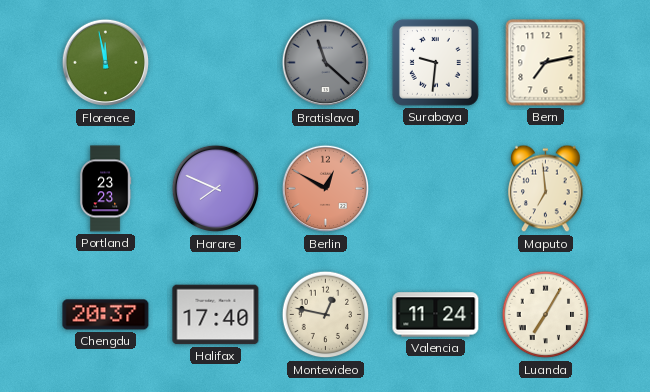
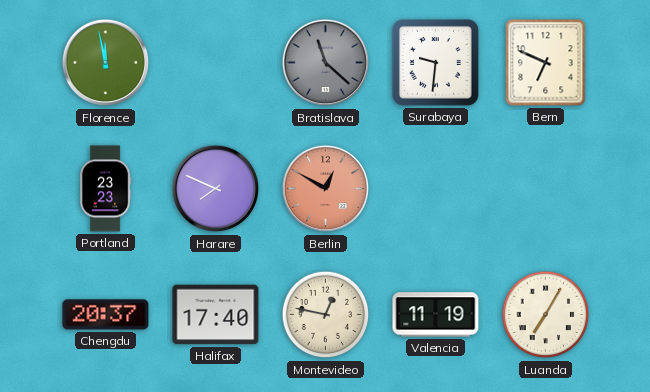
Bern: 7:13 -> 6:49
Maputo: 6:59 -> none
Valencia: 11:24 -> 11:19
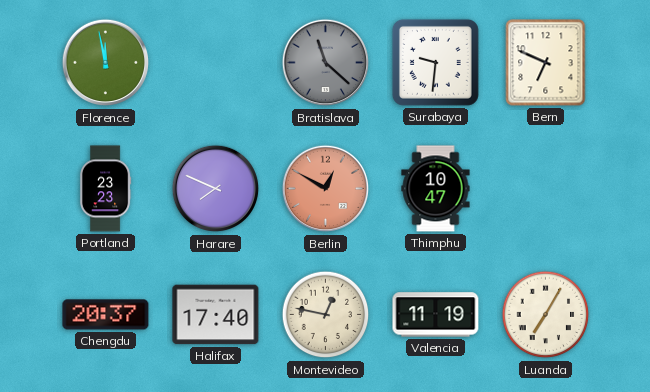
Thimphu: none -> 10:47
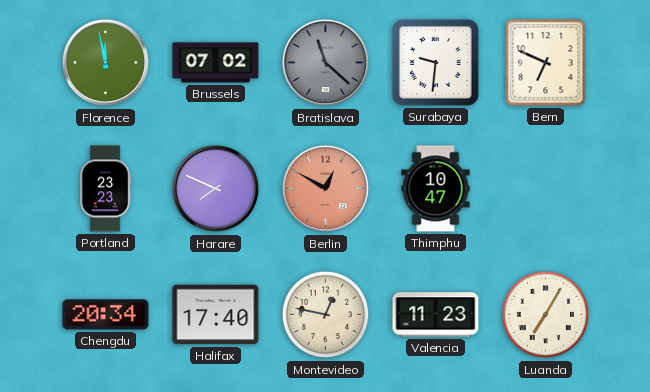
Brussels: none -> 07:02
Chengdu: 20:37 -> 20:34
Valencia: 11:19 -> 11:23
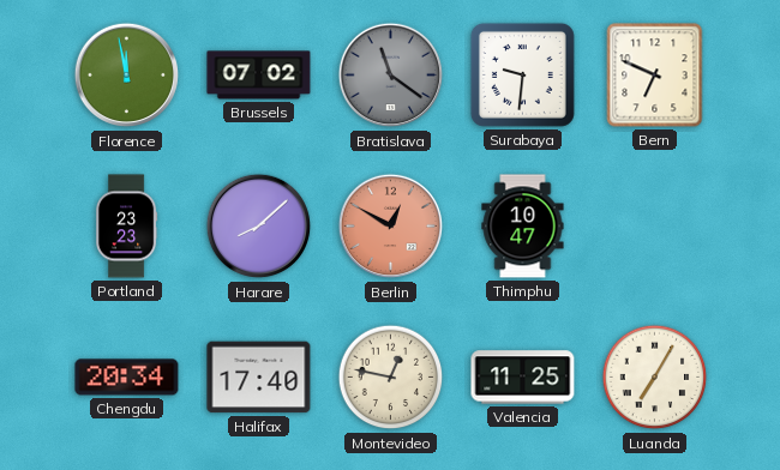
Bratislava: 11:22 -> 11:21
Harare: 7:49 -> 8:08
Valencia: 11:23 -> 11:25
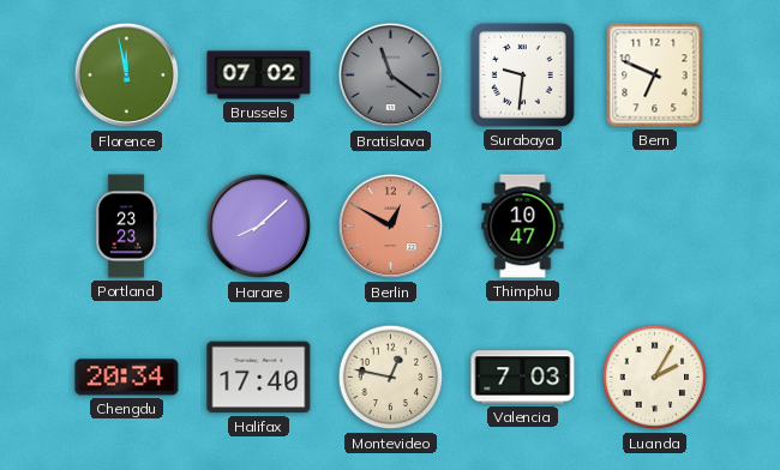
Valencia: 11:25 -> 7:03
Luanda: 7:05 -> 2:05
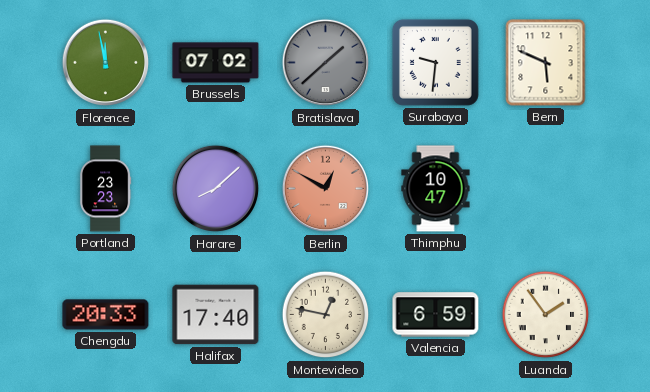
Bratislava: 11:21 -> 1:38
Bern: 6:49 -> 5:49
Chengdu: 20:34 -> 20:33
Valencia: 7:03 -> 6:59
Luanda: 2:05 -> 1:54
